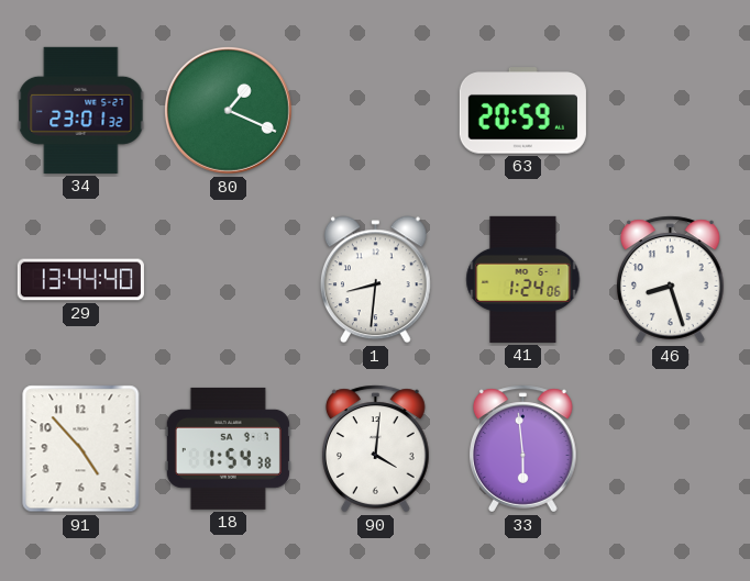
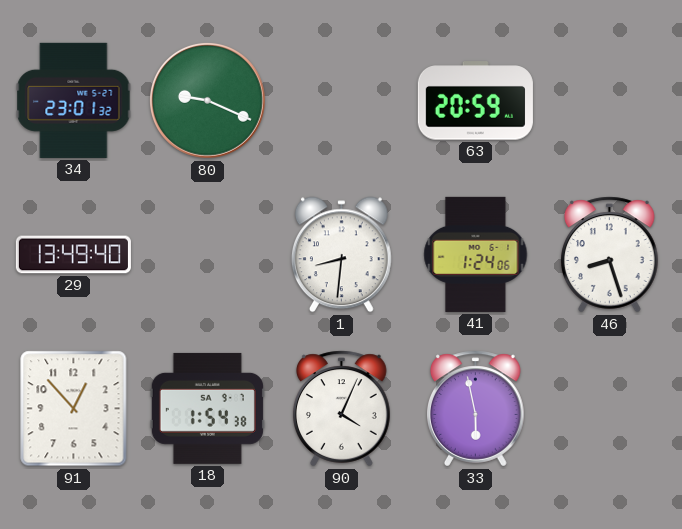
80: 1:19 -> 9:19
29: 13:44 -> 13:49
91: 4:53 -> 12:53
90: 4:01 -> 4:04
33: 5:59 -> 5:58
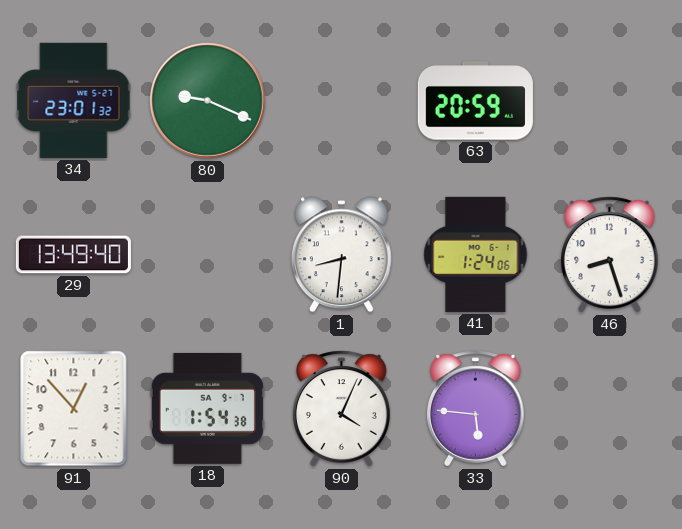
33: 5:58 -> 5:46
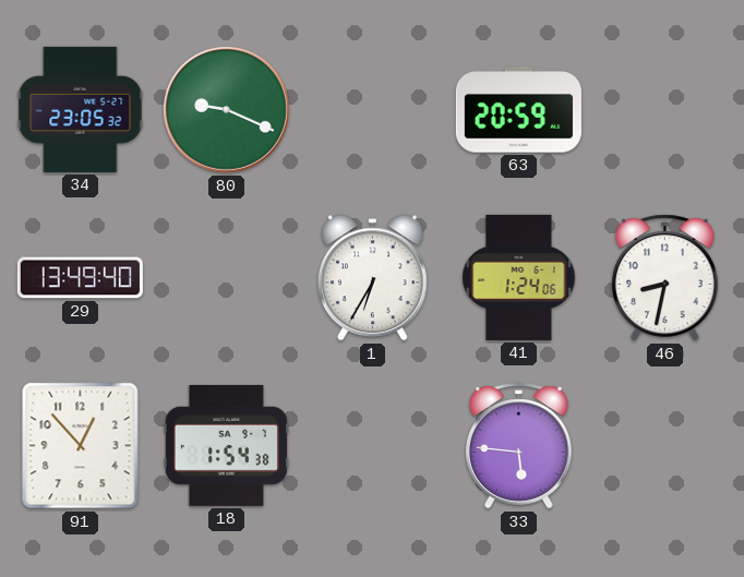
34: 23:01 -> 23:05
1: 8:31 -> 6:35
46: 8:27 -> 8:32
90: 4:04 -> none
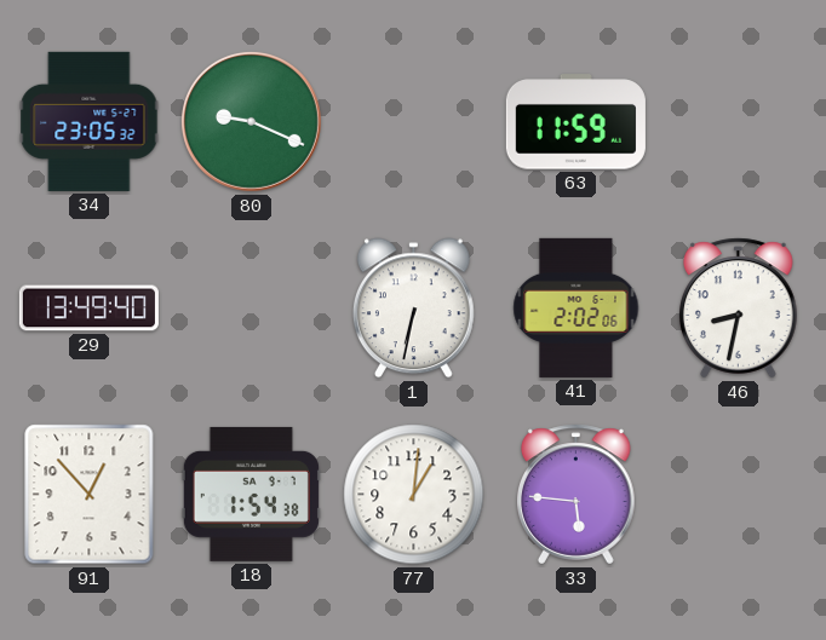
63: 20:59 -> 11:59
1: 6:35 -> 6:32
41: 1:24 -> 2:02
77: none -> 1:01
